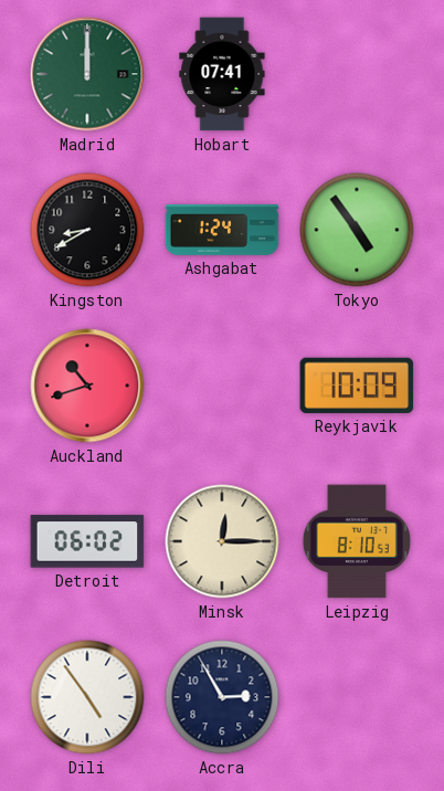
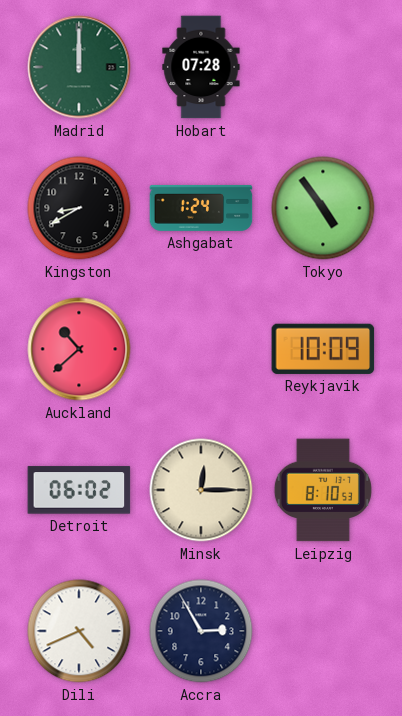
Hobart: 07:41 -> 07:28
Auckland: 10:42 -> 10:38
Dili: 4:54 -> 4:41
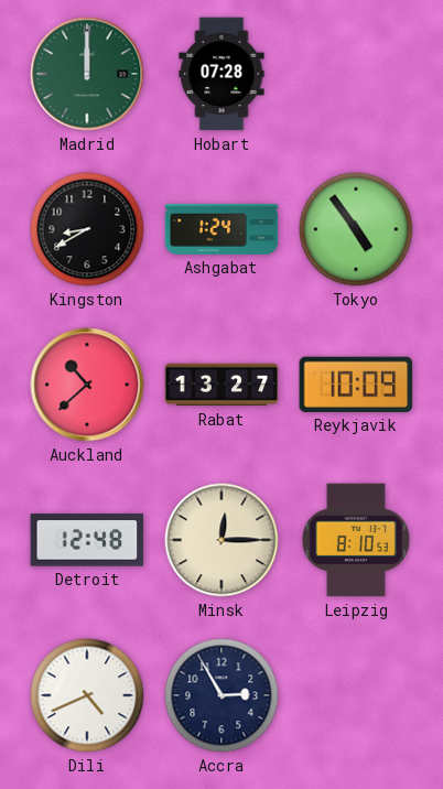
Rabat: none -> 13:27
Detroit: 06:02 -> 12:48
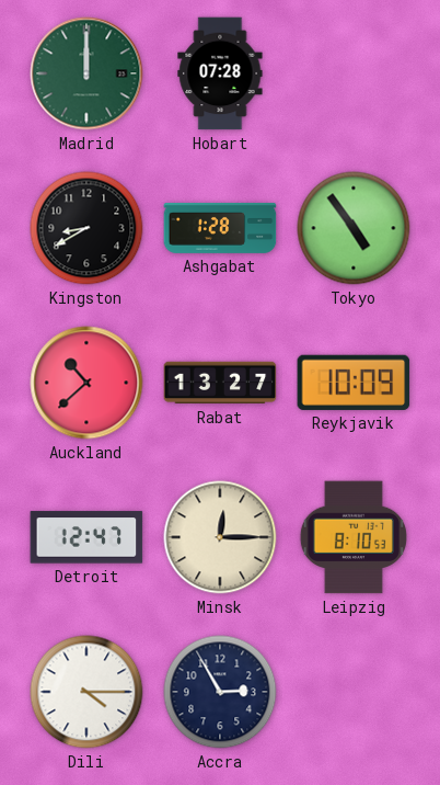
Ashgabat: 1:24 -> 1:28
Detroit: 12:48 -> 12:47
Dili: 4:41 -> 4:15
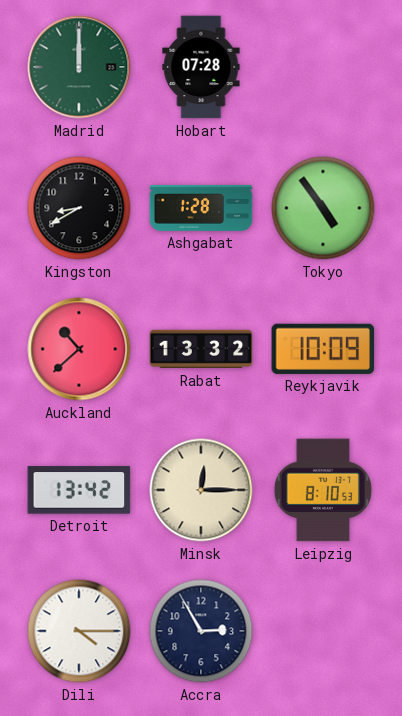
Rabat: 13:27 -> 13:32
Detroit: 12:47 -> 13:42
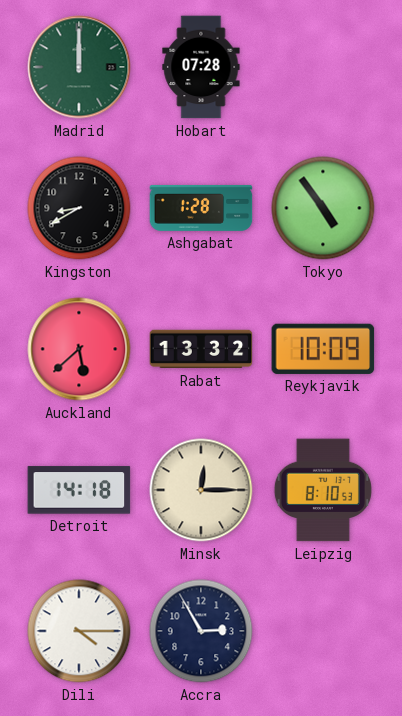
Auckland: 10:38 -> 5:38
Detroit: 13:42 -> 14:18
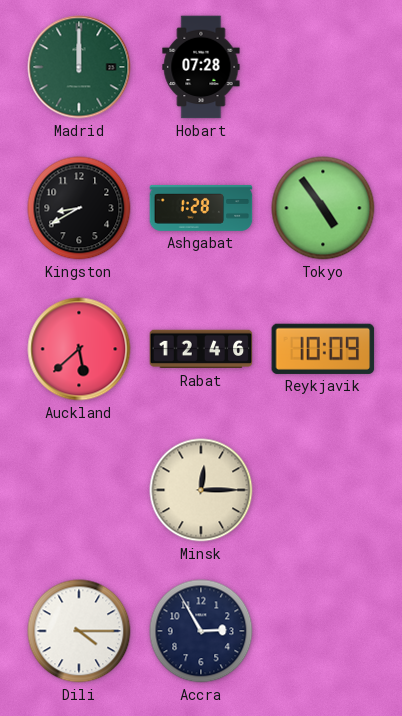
Rabat: 13:32 -> 12:46
Detroit: 14:18 -> none
Leipzig: 8:10 -> none
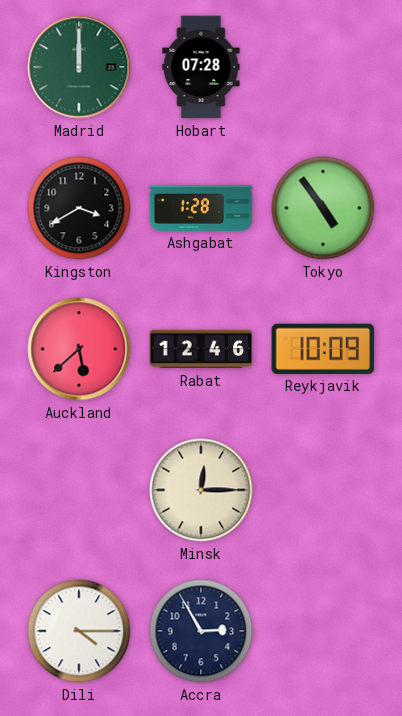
Kingston: 8:40 -> 3:40
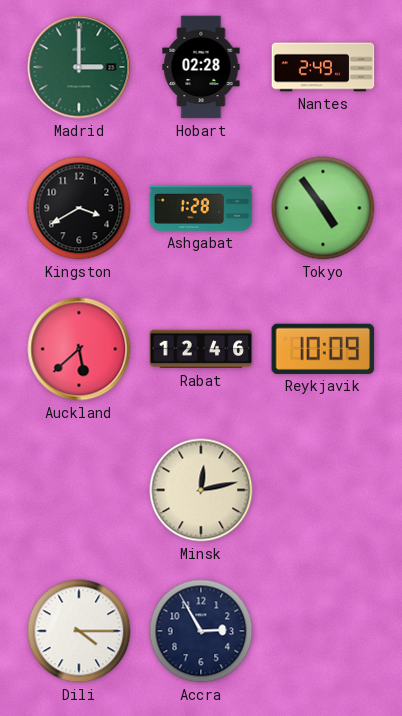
Madrid: 12:00 -> 3:00
Hobart: 07:28 -> 02:28
Nantes: none -> 2:49
Minsk: 12:15 -> 12:13
